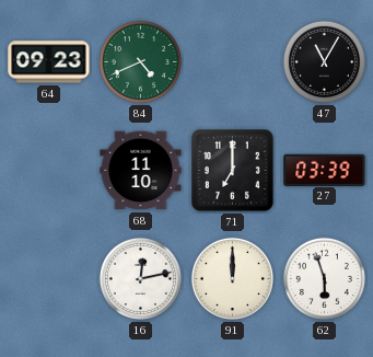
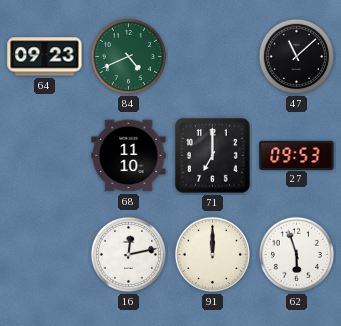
47: 11:05 -> 11:08
27: 03:39 -> 09:53
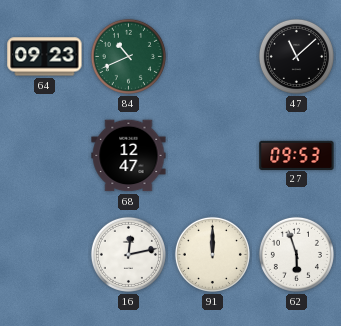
84: 4:41 -> 10:41
68: 11:10 -> 12:47
71: 7:00 -> none
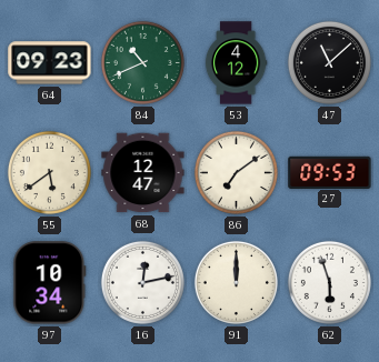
53: none -> 4:12
55: none -> 5:39
86: none -> 7:09
97: none -> 10:34
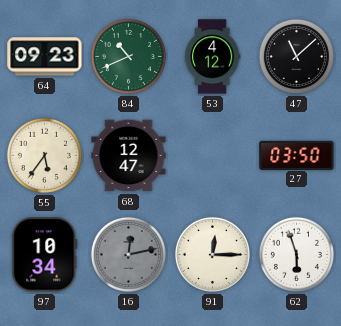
55: 5:39 -> 5:36
86: 7:09 -> none
27: 09:53 -> 03:50
16 dial: white -> grey
91: 12:00 -> 12:15
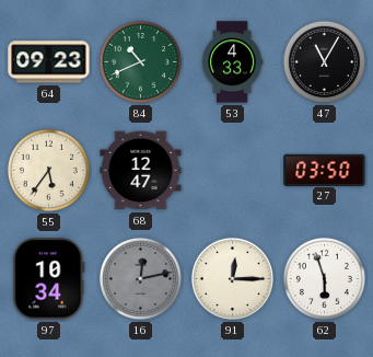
53: 4:12 -> 4:33
47: 11:08 -> 11:05
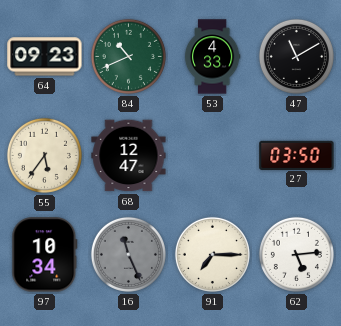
47: 11:05 -> 11:10
16: 12:13 -> 11:26
91: 12:15 -> 7:15
62: 5:57 -> 5:14
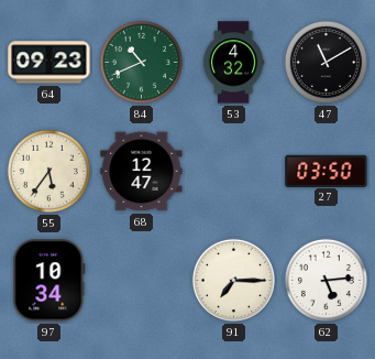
53: 4:33 -> 4:32
16: 11:26 -> none
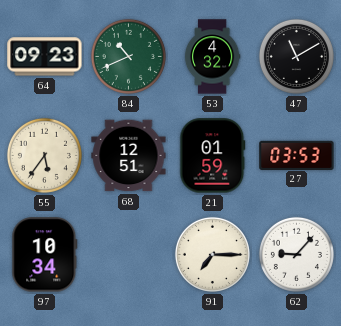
68: 12:47 -> 12:51
21: none -> 01:59
27: 03:50 -> 03:53
62: 5:14 -> 9:07
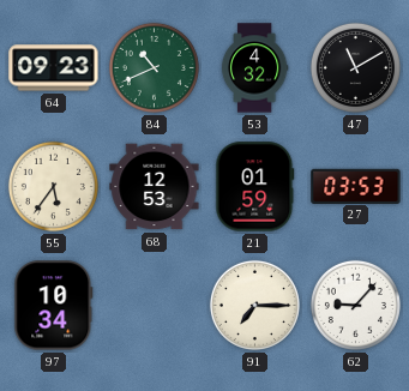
68: 12:51 -> 12:53
